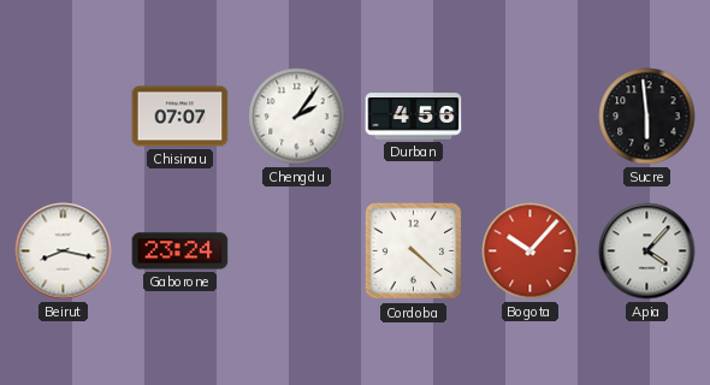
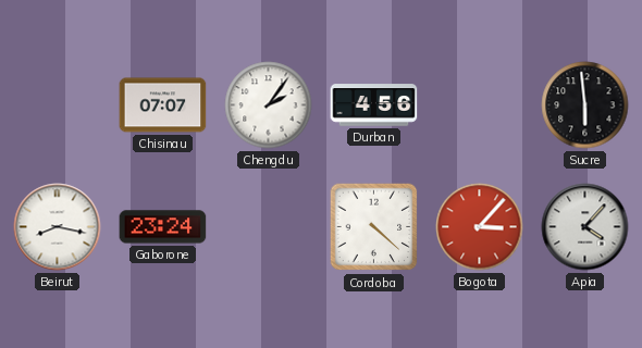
Bogota: 10:07 -> 3:07
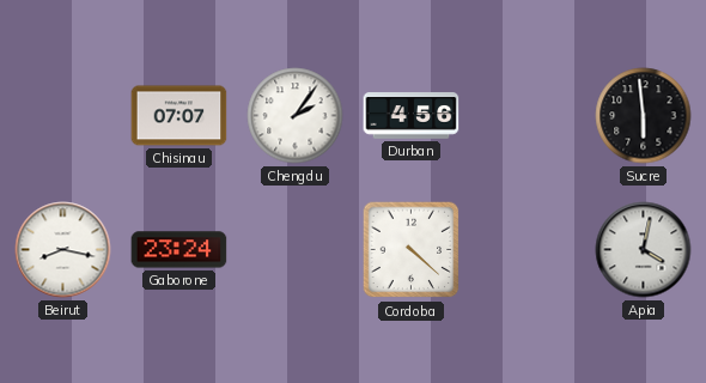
Bogota: 3:07 -> none
Apia: 4:07 -> 4:02
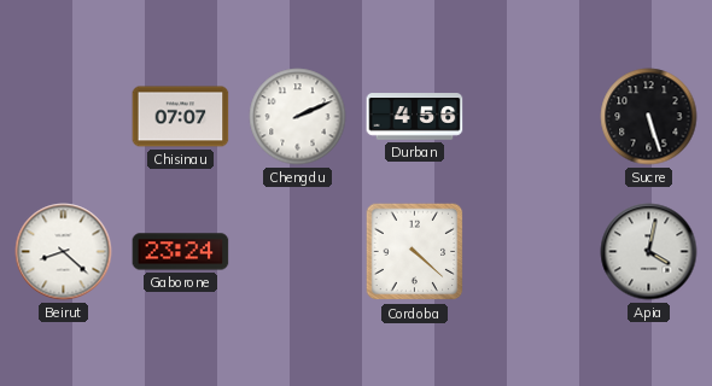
Chengdu: 2:06 -> 2:11
Sucre: 5:59 -> 5:27
Beirut: 8:17 -> 8:22
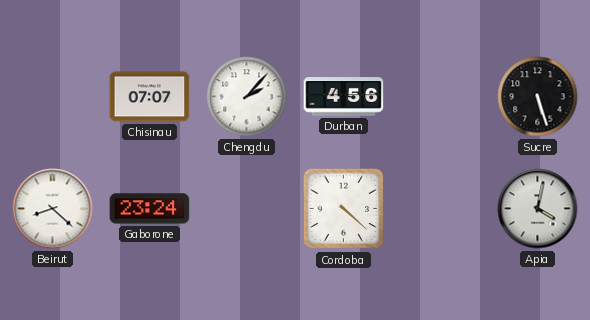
Chengdu: 2:11 -> 2:07
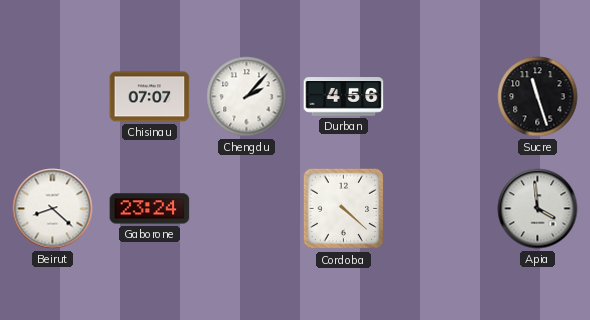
Sucre: 5:27 -> 11:27
Apia: 4:02 -> 3:59
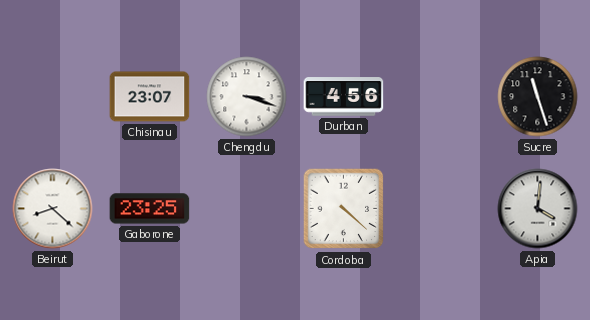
Chisinau: 07:07 -> 23:07
Chengdu: 2:07 -> 3:18
Gaborone: 23:24 -> 23:25
Apia: 3:59 -> 4:01
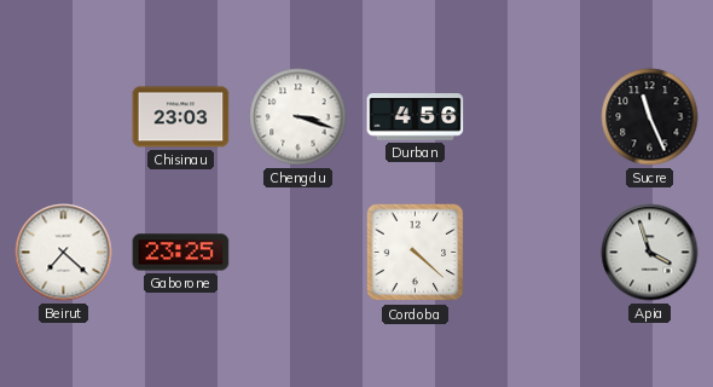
Chisinau: 23:07 -> 23:03
Sucre: 11:27 -> 11:26
Beirut: 8:22 -> 7:22
Apia: 4:01 -> 3:57
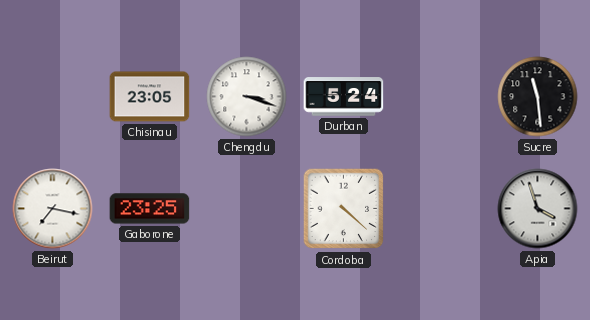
Chisinau: 23:03 -> 23:05
Durban: 4:56 -> 5:24
Sucre: 11:26 -> 11:29
Beirut: 7:22 -> 7:17
